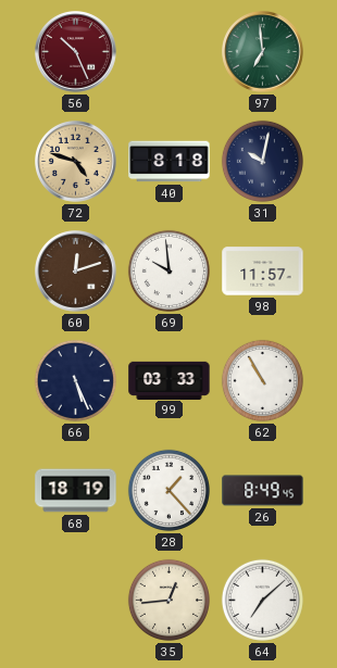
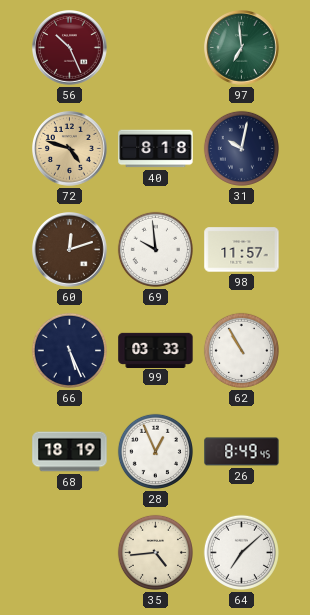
28: 1:23 -> 12:56
35: 12:44 -> 4:44
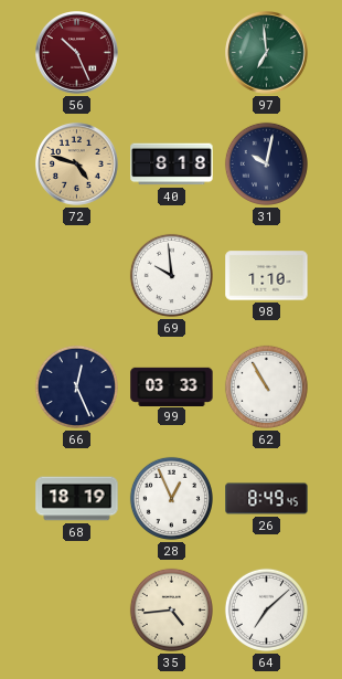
60: 12:12 -> none
98: 11:57 -> 1:10
66: 5:26 -> 12:26
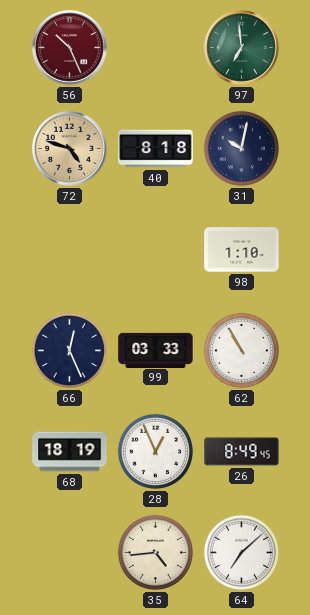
69: 9:59 -> none
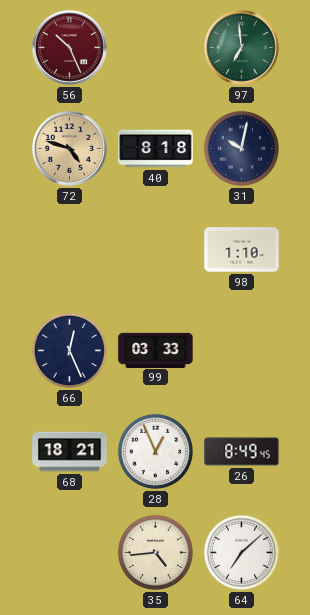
62: 10:55 -> none
68: 18:19 -> 18:21
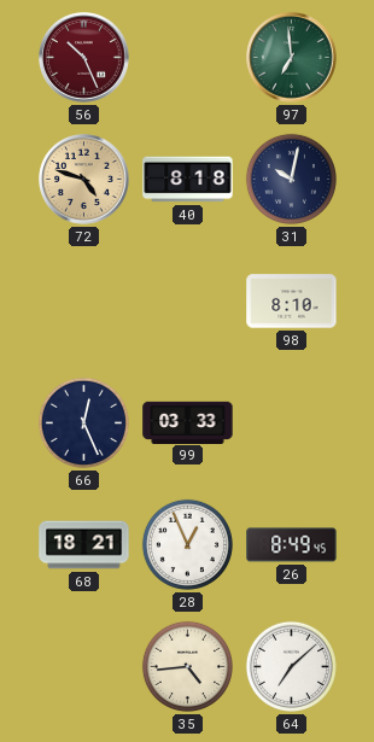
98: 1:10 -> 8:10
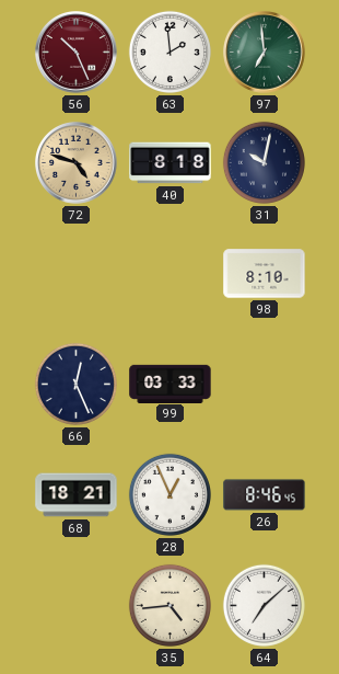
63: none -> 1:59
26: 8:49 -> 8:46
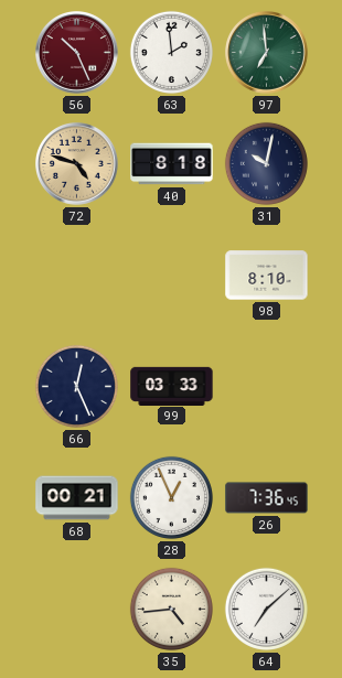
68: 18:21 -> 00:21
26: 8:46 -> 7:36
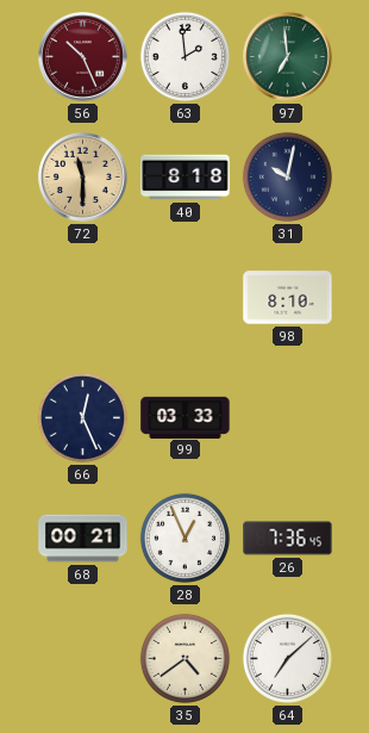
72: 4:48 -> 11:30
35: 4:44 -> 4:39
